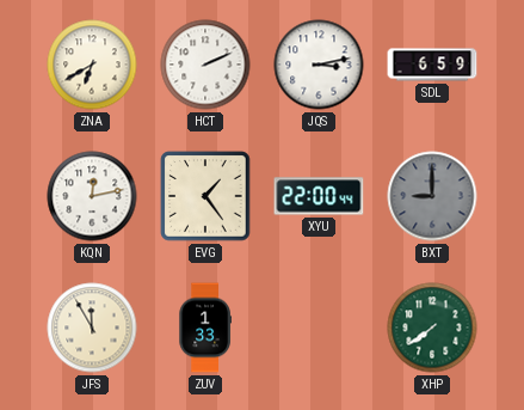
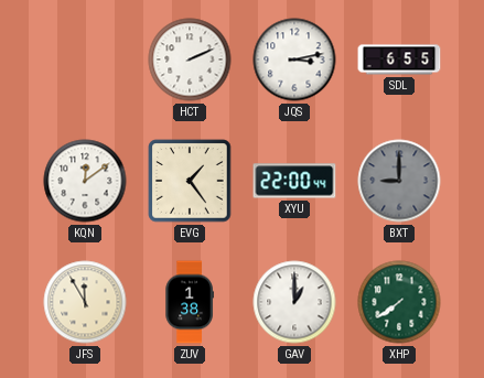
ZNA: 6:40 -> none
SDL: 6:59 -> 6:55
KQN: 12:13 -> 12:09
ZUV: 1:33 -> 1:38
GAV: none -> 1:00
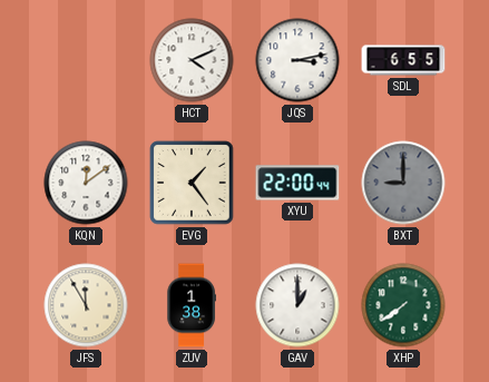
HCT: 2:11 -> 4:11
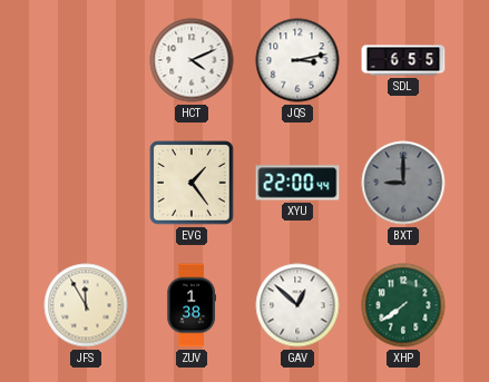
KQN: 12:09 -> none
GAV: 1:00 -> 12:52
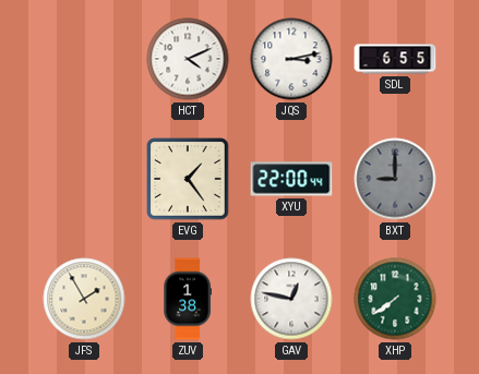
JFS: 11:55 -> 1:55
GAV: 12:52 -> 12:47
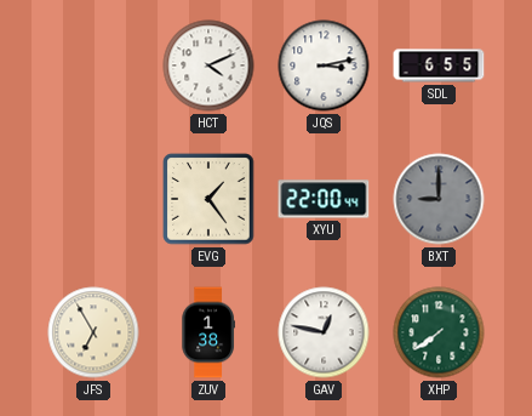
JFS: 1:55 -> 6:55
